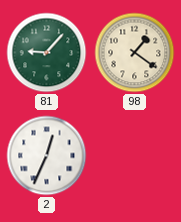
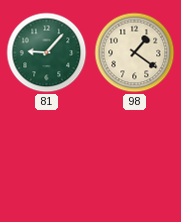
2: 12:34 -> none
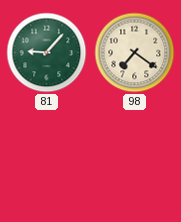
98: 1:21 -> 7:21
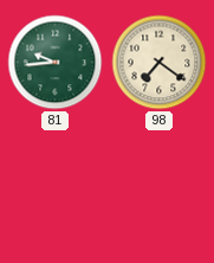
81: 9:07 -> 9:44
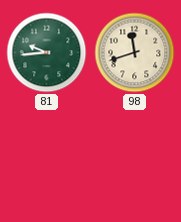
98: 7:21 -> 11:42
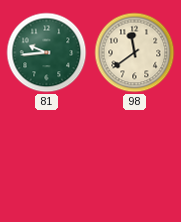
98: 11:42 -> 11:39
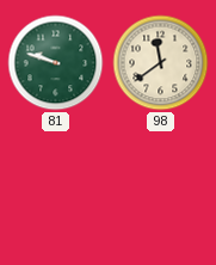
81: 9:44 -> 9:48
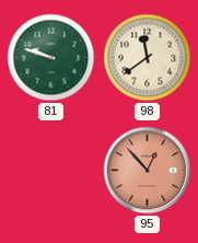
95: none -> 12:53
